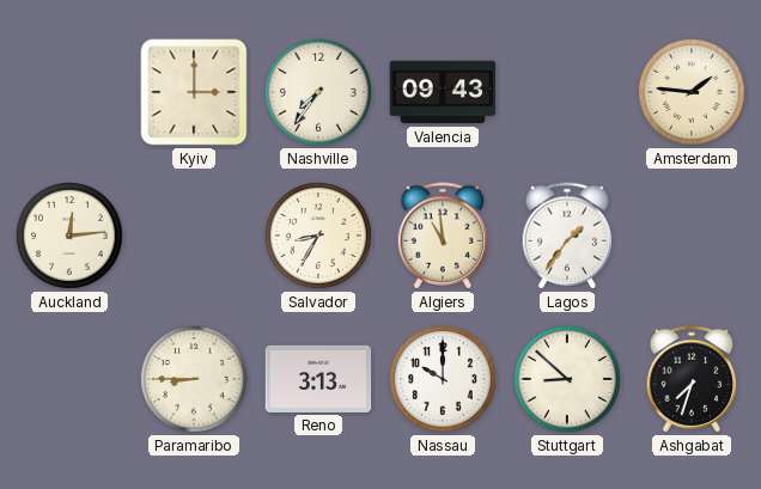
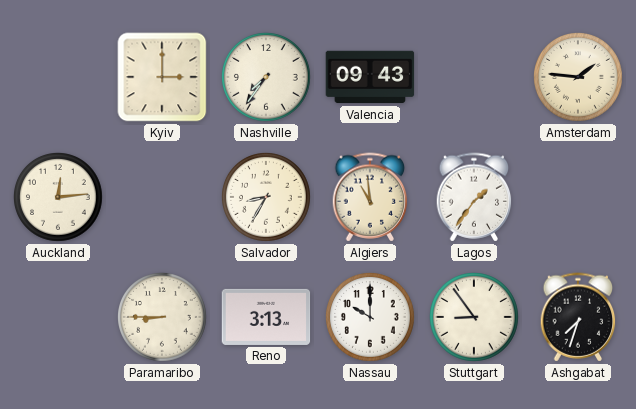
Stuttgart: 8:52 -> 8:54
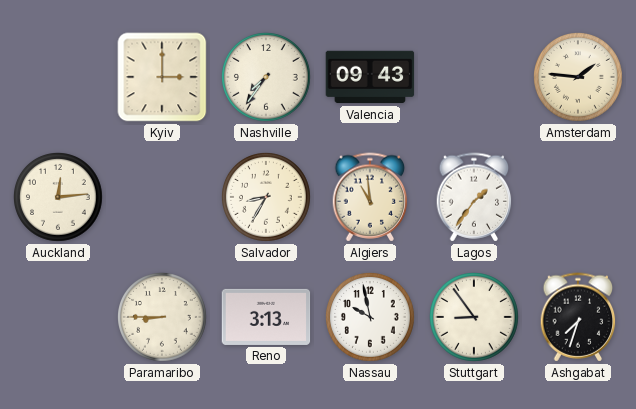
Nassau: 10:00 -> 9:58
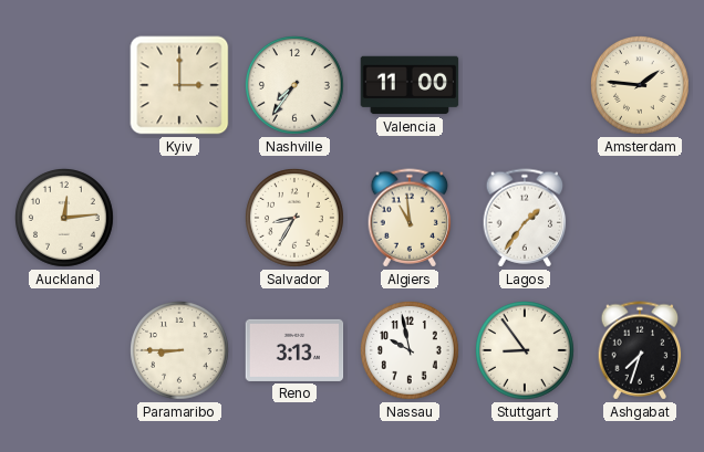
Valencia: 09:43 -> 11:00
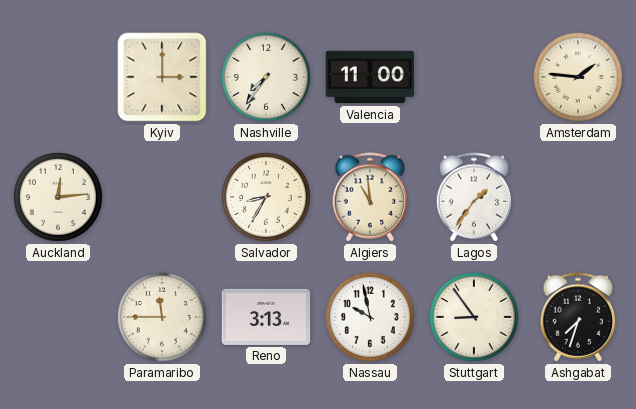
Paramaribo: 8:45 -> 11:45
